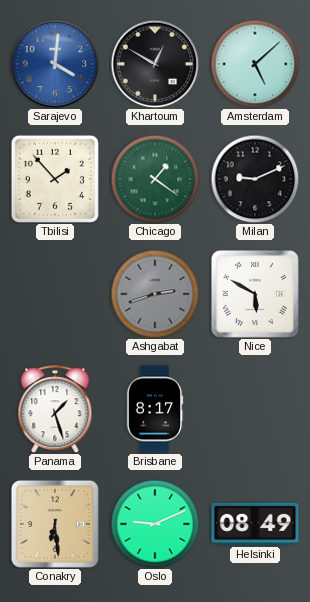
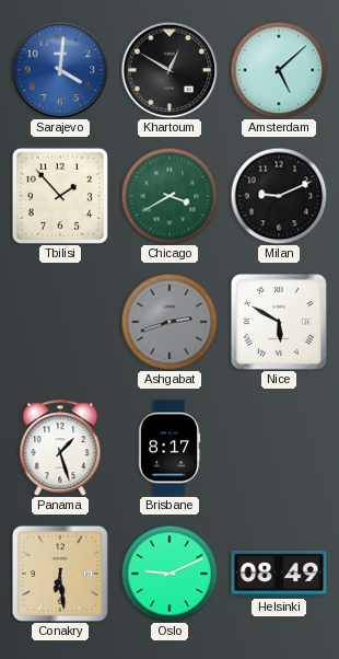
Chicago: 1:21 -> 3:40
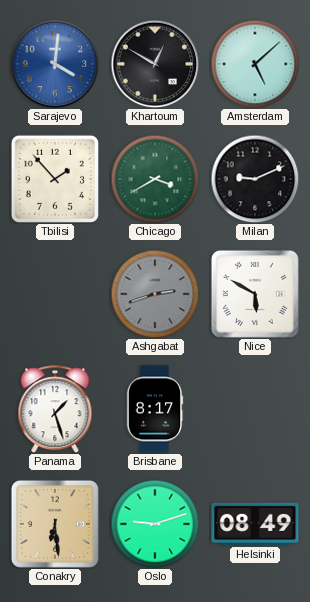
Oslo: 9:11 -> 9:12
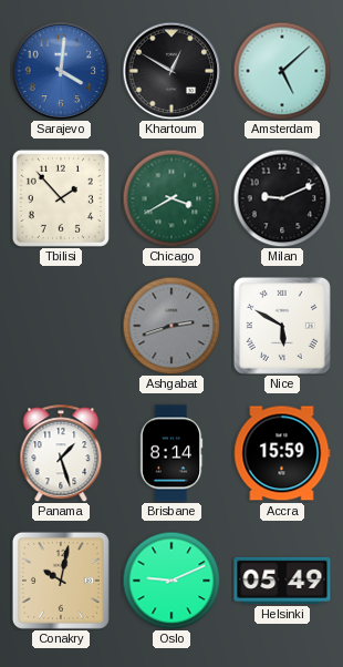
Brisbane: 8:17 -> 8:14
Accra: none -> 15:59
Conakry: 6:29 -> 10:02
Oslo: 9:12 -> 9:11
Helsinki: 08:49 -> 05:49
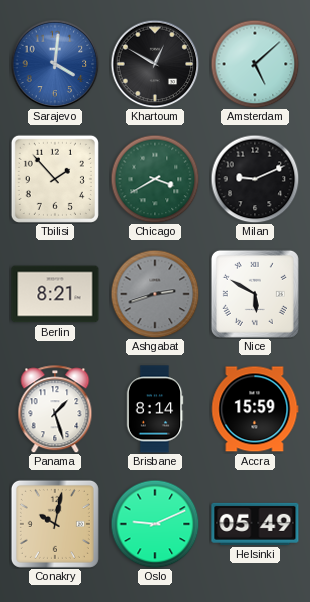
Berlin: none -> 8:21
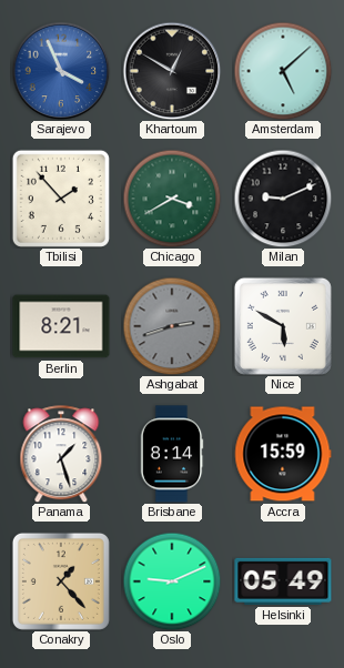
Sarajevo: 4:01 -> 3:56
Conakry: 10:02 -> 1:23
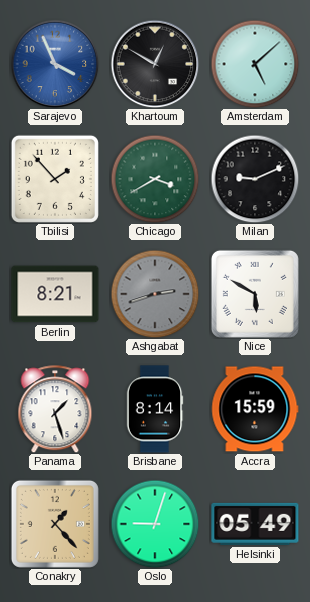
Oslo: 9:11 -> 9:03
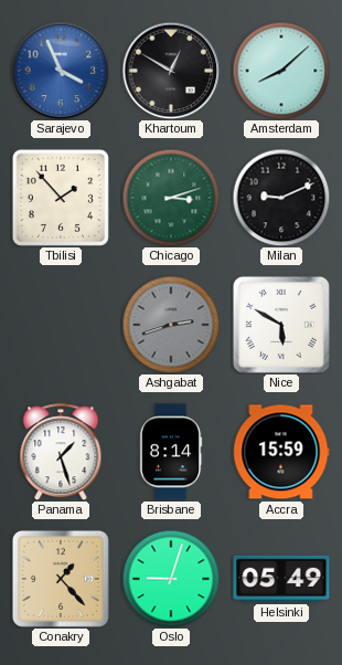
Amsterdam: 5:08 -> 8:08
Chicago: 3:40 -> 3:12
Berlin: 8:21 -> none
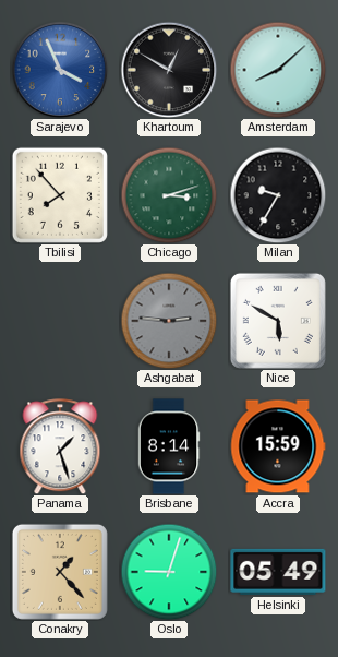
Tbilisi: 1:53 -> 7:53
Milan: 9:11 -> 9:35
Ashgabat: 2:42 -> 2:46
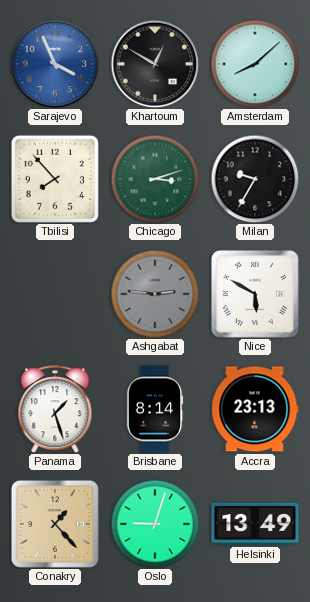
Accra: 15:59 -> 23:13
Helsinki: 05:49 -> 13:49
